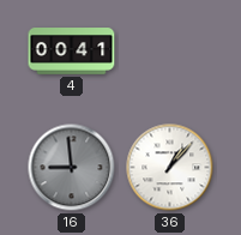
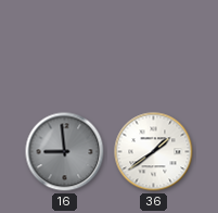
4: 00:41 -> none
36: 1:07 -> 1:39
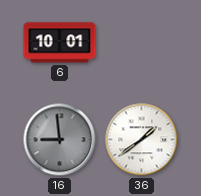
6: none -> 10:01
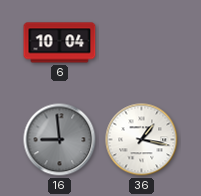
6: 10:01 -> 10:04
36: 1:39 -> 1:17
